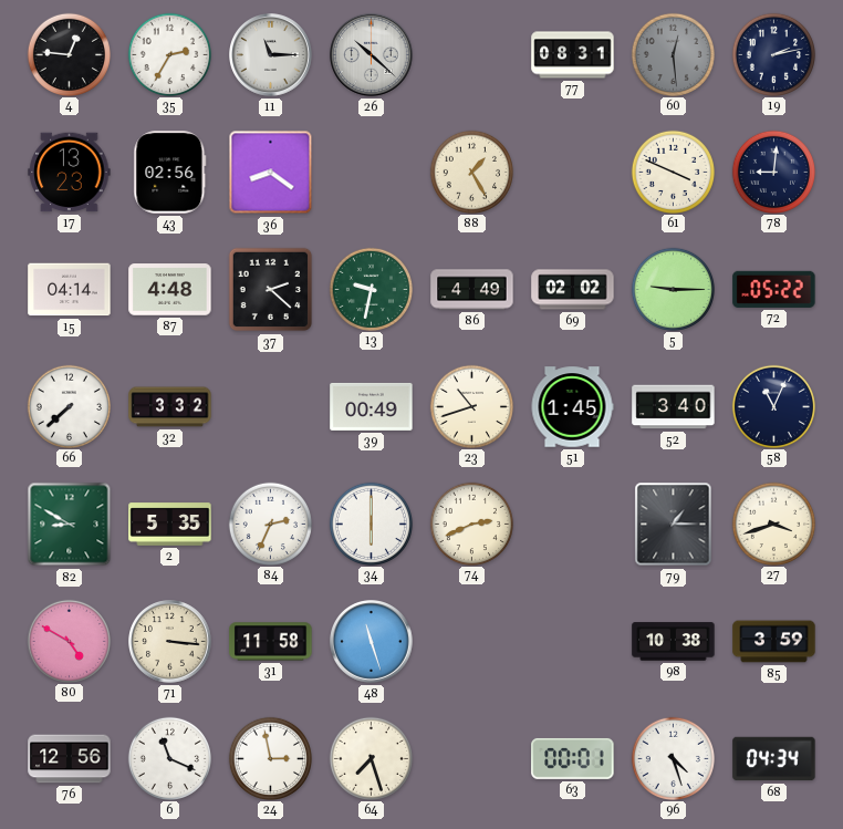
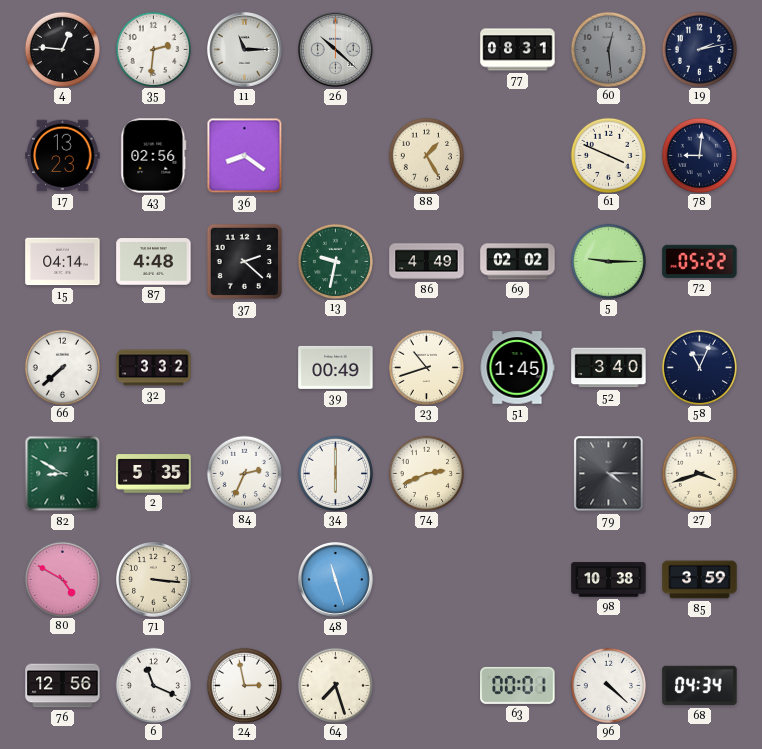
35: 2:35 -> 2:31
79: 1:15 -> 4:15
31: 11:58 -> none
96: 4:27 -> 4:22
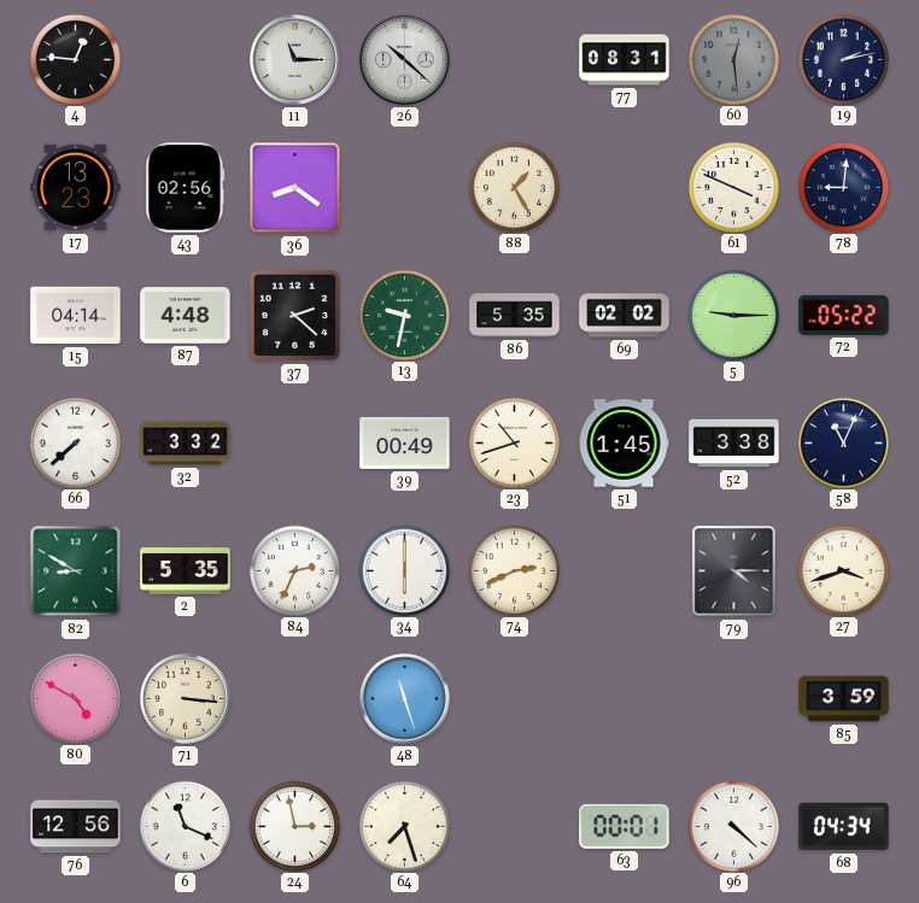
35: 2:31 -> none
86: 4:49 -> 5:35
52: 3:40 -> 3:38
98: 10:38 -> none
